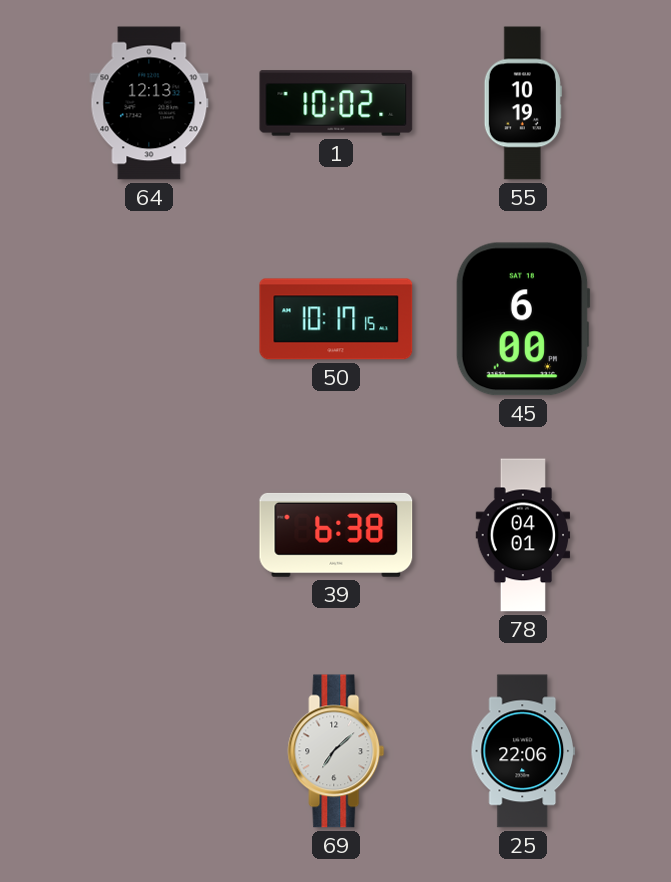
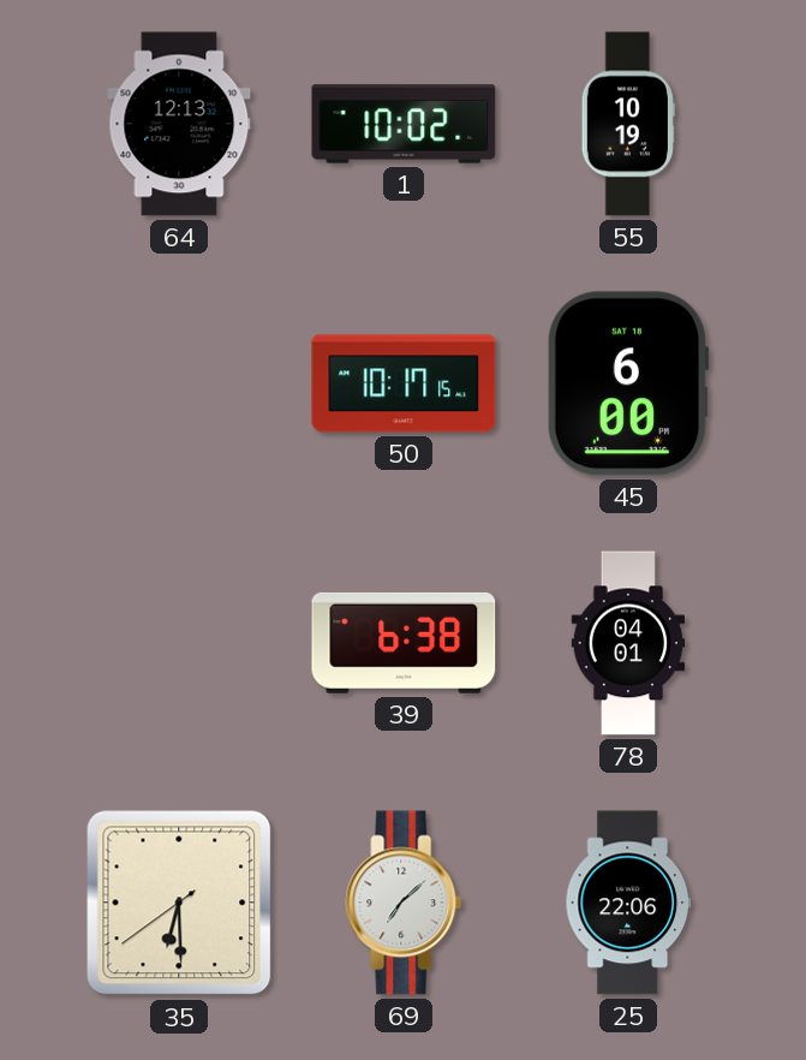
35: none -> 6:29
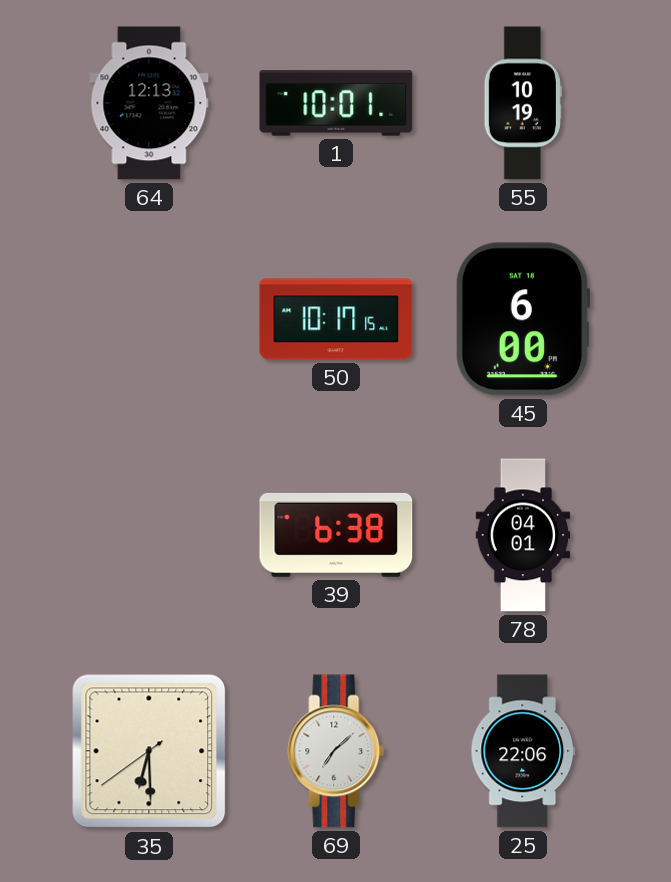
1: 10:02 -> 10:01
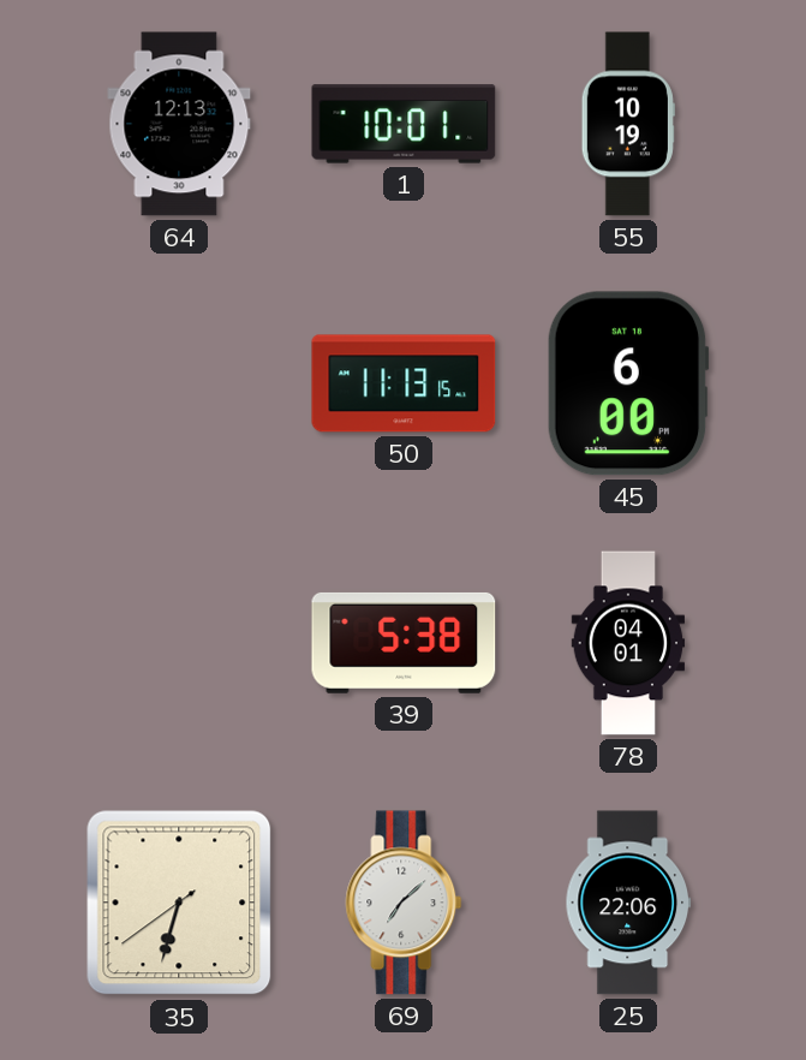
50: 10:17 -> 11:13
39: 6:38 -> 5:38
35: 6:29 -> 6:32
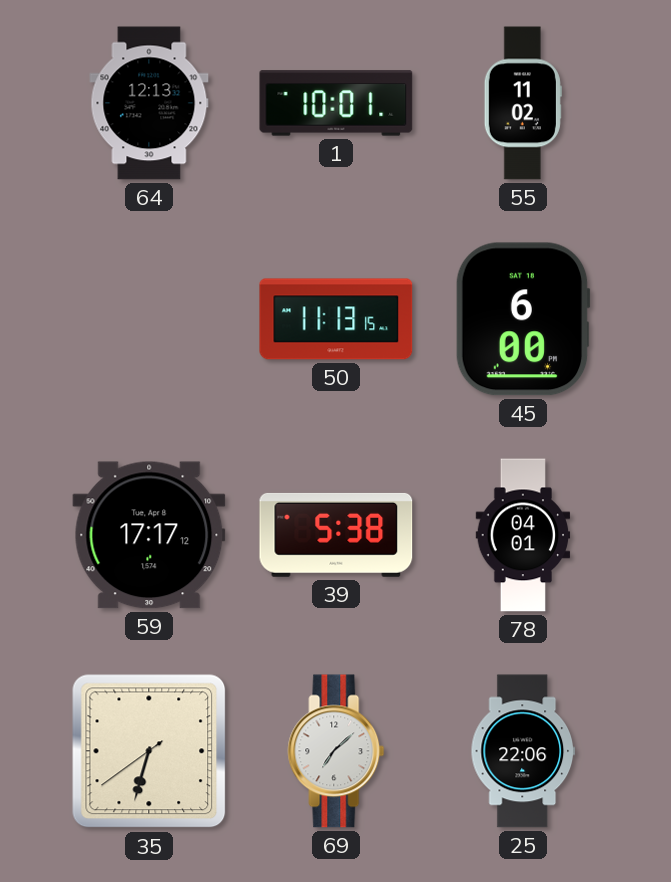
55: 10:19 -> 11:02
59: none -> 17:17
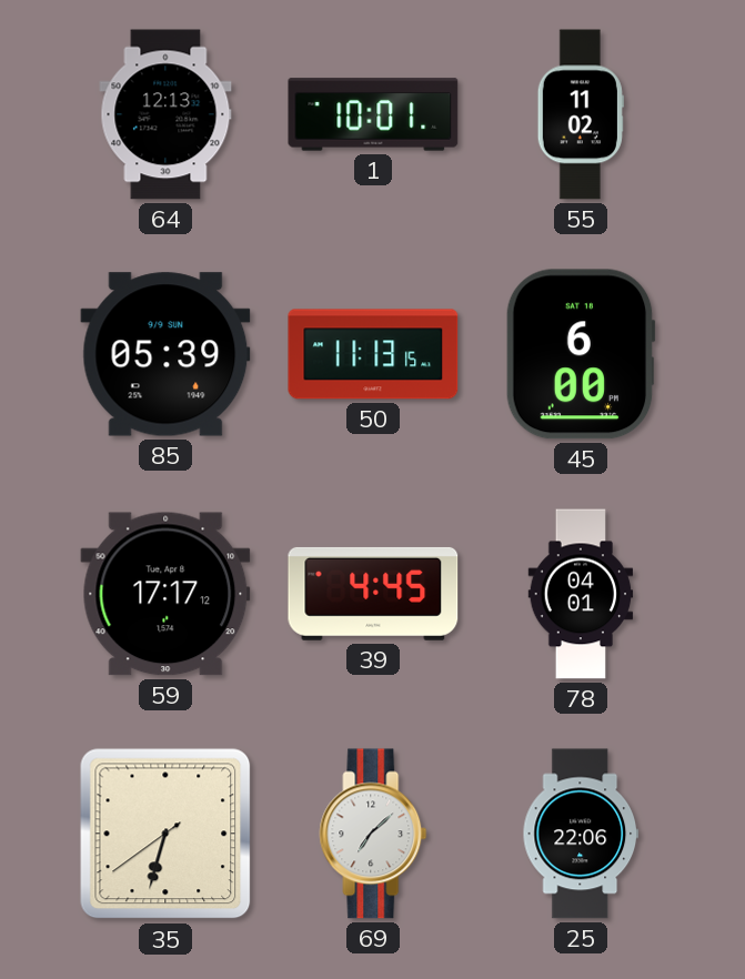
85: none -> 05:39
39: 5:38 -> 4:45
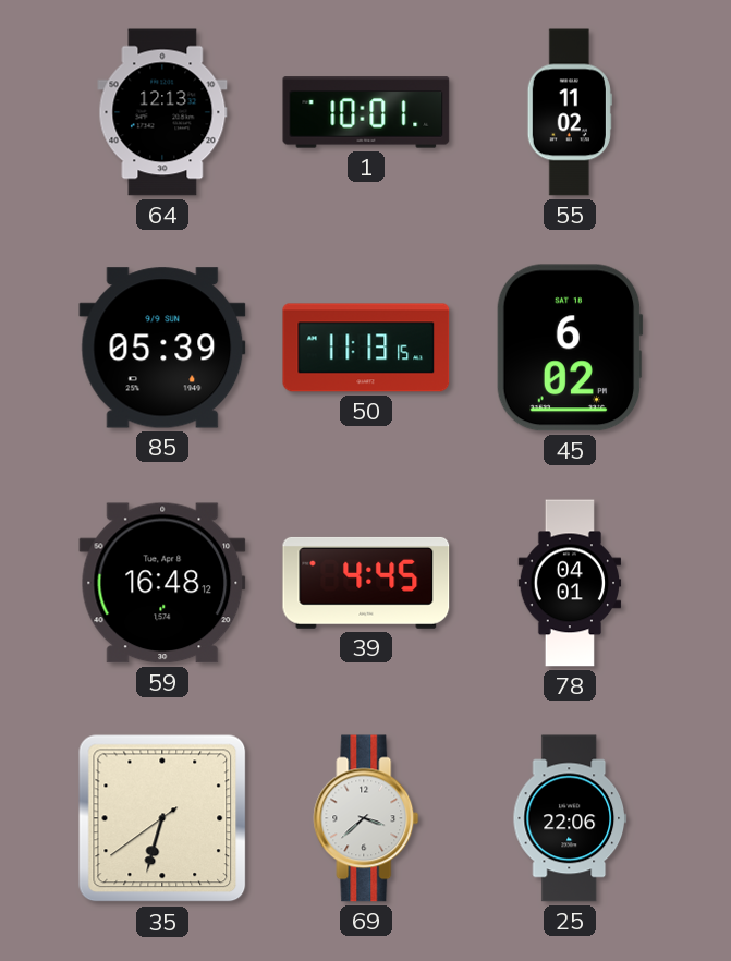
45: 6:00 -> 6:02
59: 17:17 -> 16:48
69: 7:08 -> 3:38
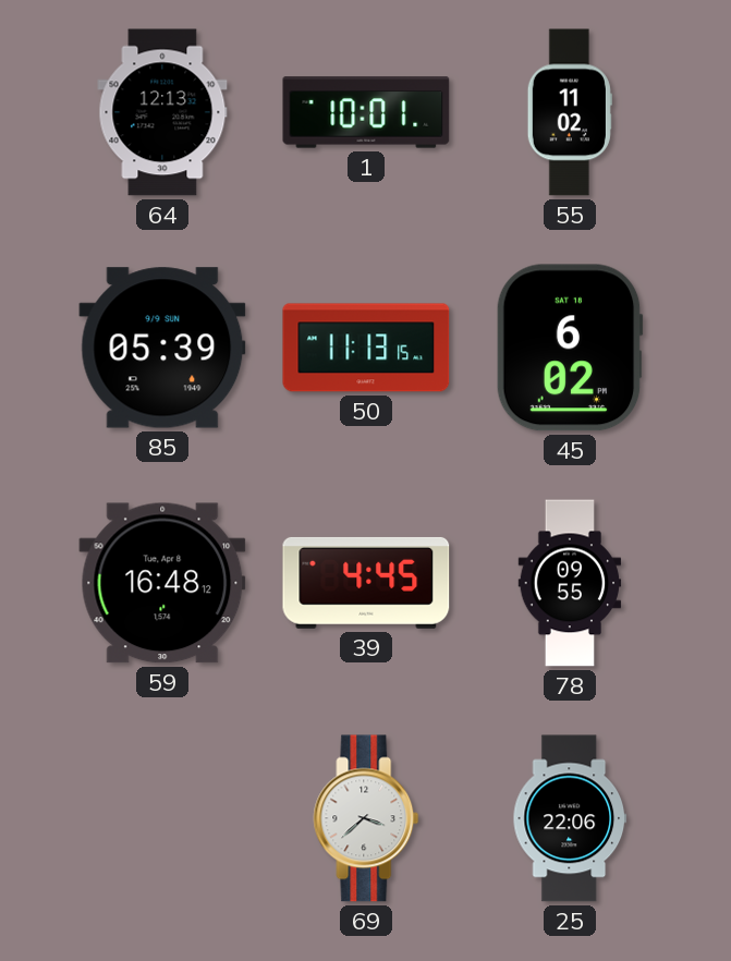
78: 04:01 -> 09:55
35: 6:32 -> none
